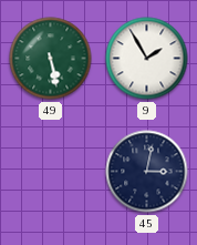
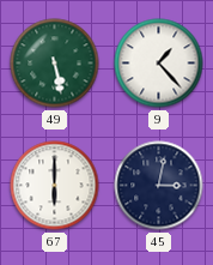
9: 1:55 -> 1:23
67: none -> 6:00
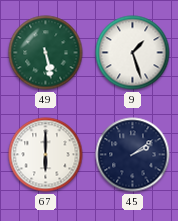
9: 1:23 -> 1:27
45: 3:02 -> 2:09
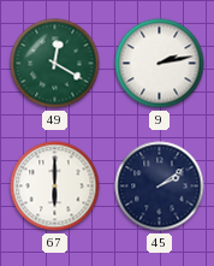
49: 5:28 -> 12:20
9: 1:27 -> 2:13
